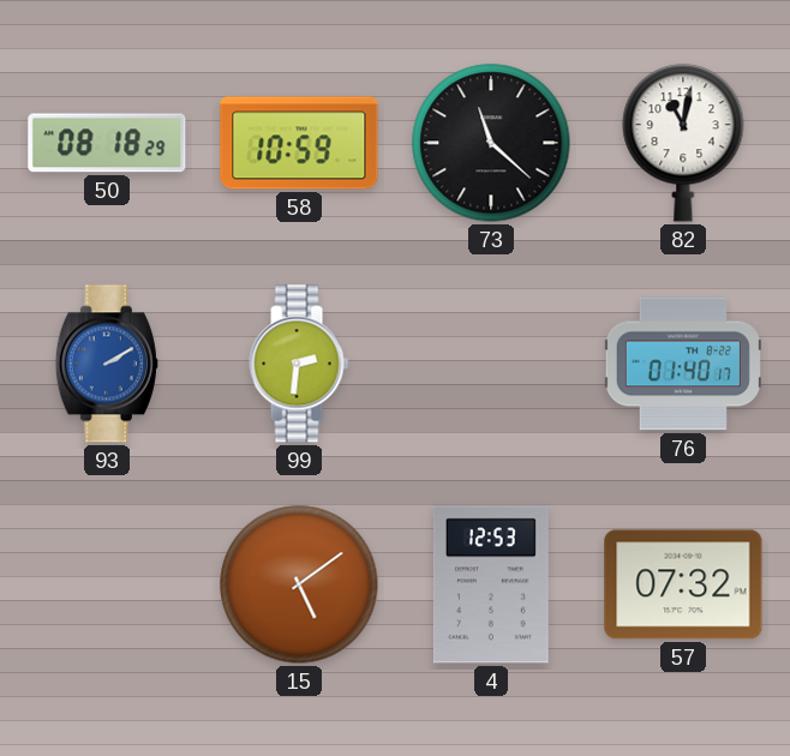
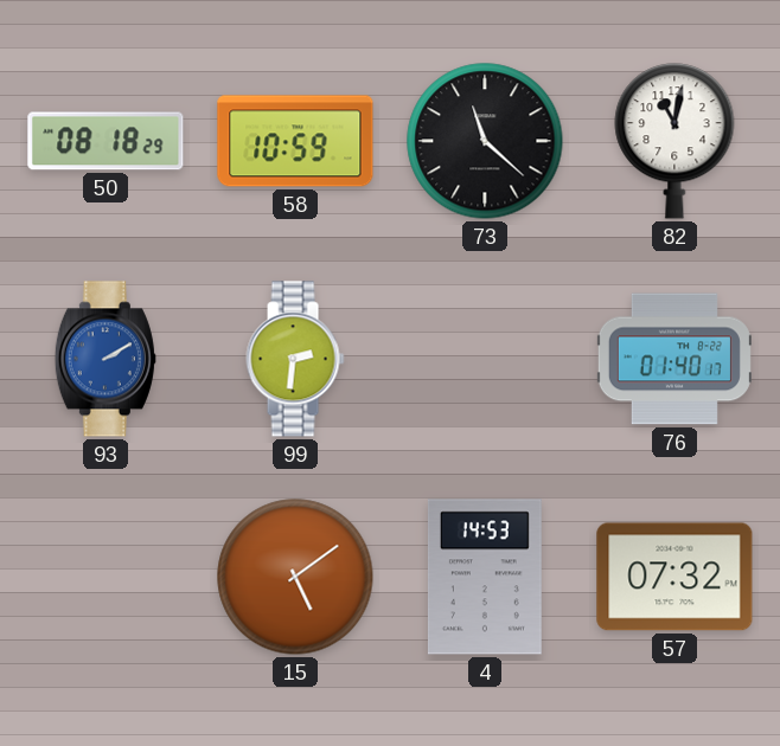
4: 12:53 -> 14:53
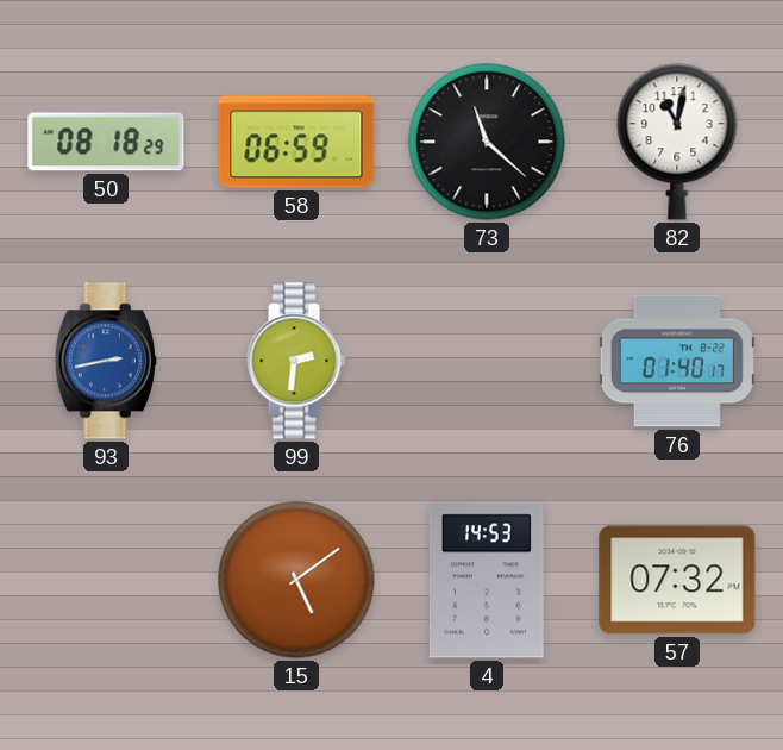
58: 10:59 -> 06:59
93: 2:10 -> 2:43
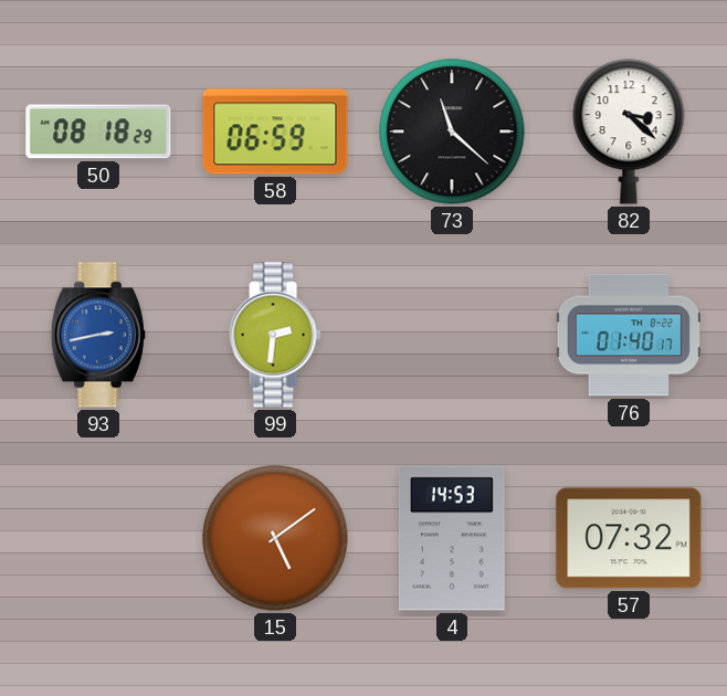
82: 11:02 -> 3:22
